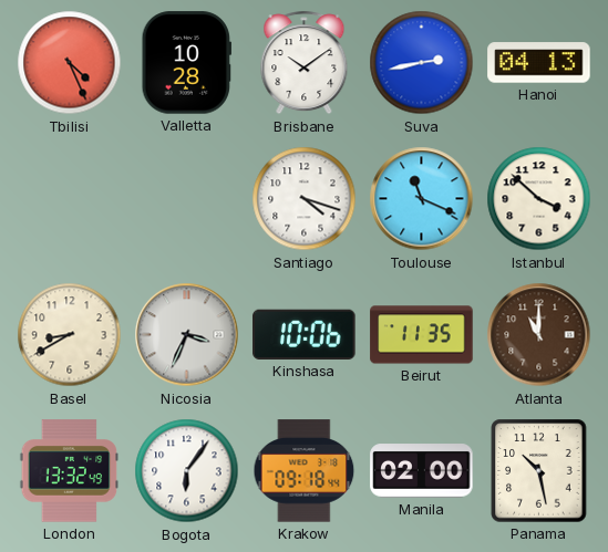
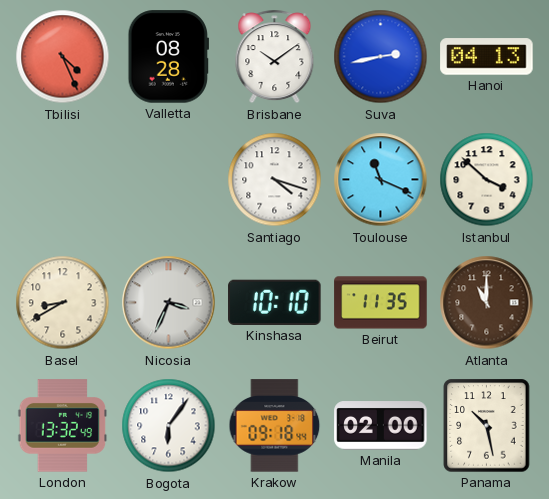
Valletta: 10:28 -> 08:28
Kinshasa: 10:06 -> 10:10
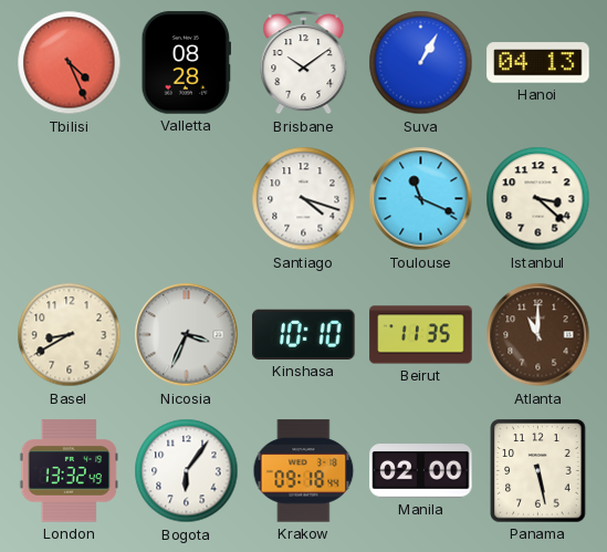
Suva: 2:43 -> 1:05
Istanbul: 3:52 -> 3:22
Panama: 10:28 -> 5:28
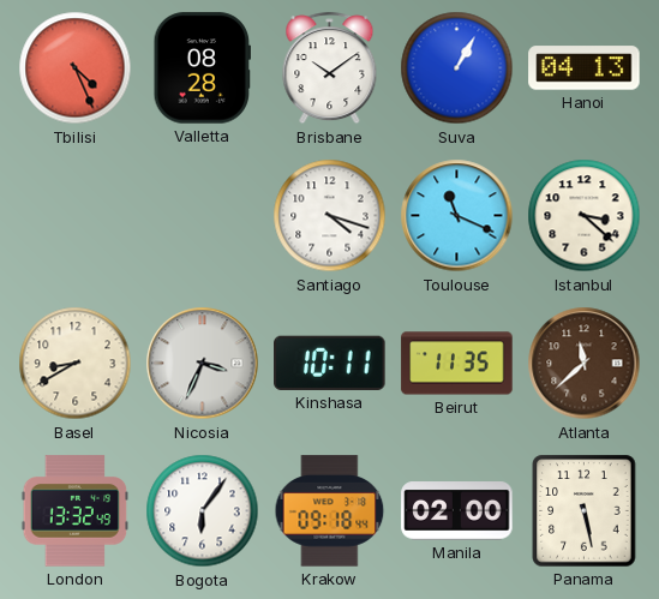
Kinshasa: 10:10 -> 10:11
Atlanta: 11:00 -> 11:38
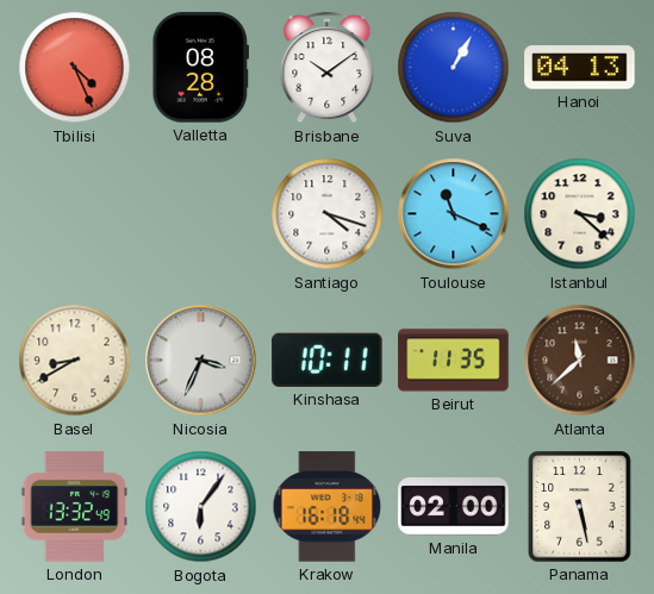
Krakow: 09:18 -> 16:18
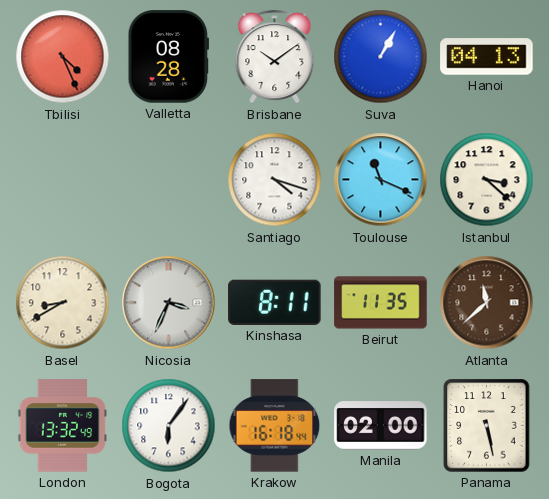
Kinshasa: 10:11 -> 8:11
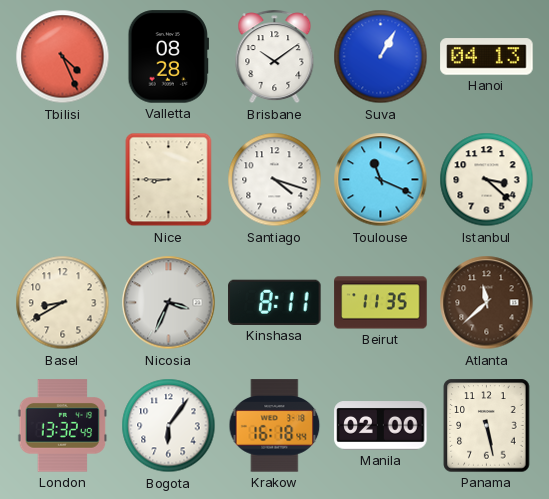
Nice: none -> 8:45
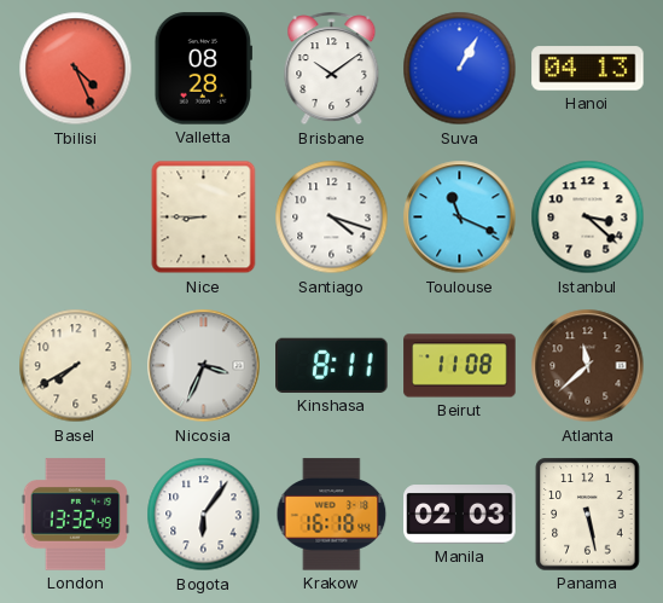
Basel: 8:40 -> 7:40
Beirut: 11:35 -> 11:08
Manila: 02:00 -> 02:03
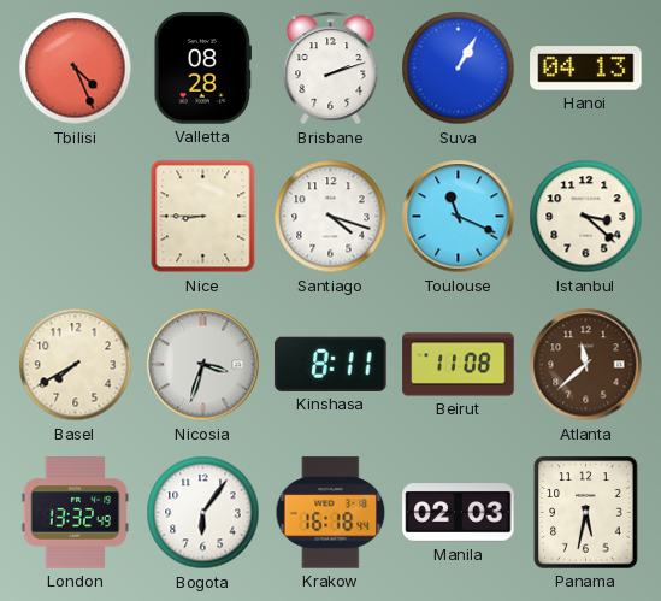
Brisbane: 10:09 -> 2:12
Nicosia: 3:34 -> 3:33
Panama: 5:28 -> 5:32
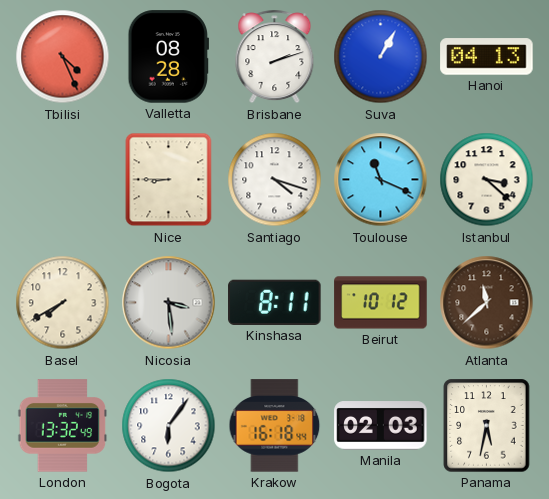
Nicosia: 3:33 -> 3:29
Beirut: 11:08 -> 10:12
